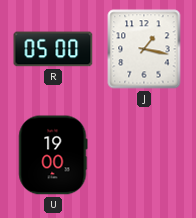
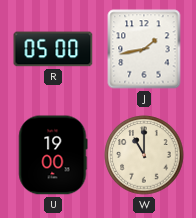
J: 1:17 -> 1:43
W: none -> 11:00
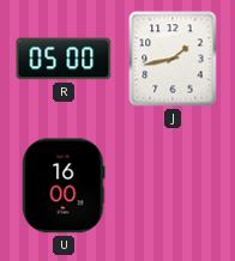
U: 19:00 -> 16:00
W: 11:00 -> none
